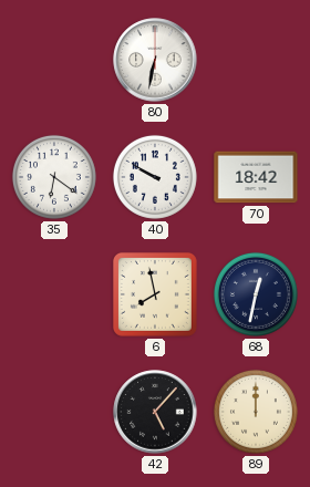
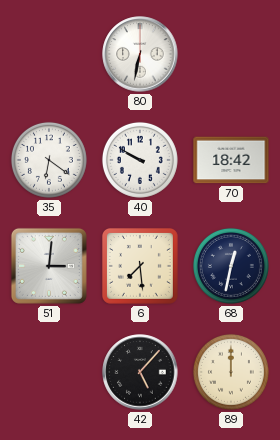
51: none -> 3:01
6: 7:58 -> 7:29
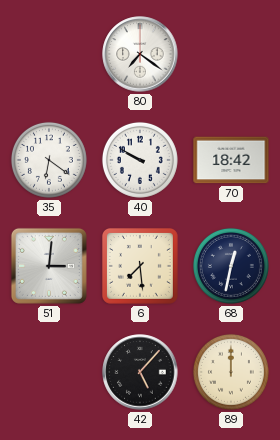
80: 6:32 -> 7:21
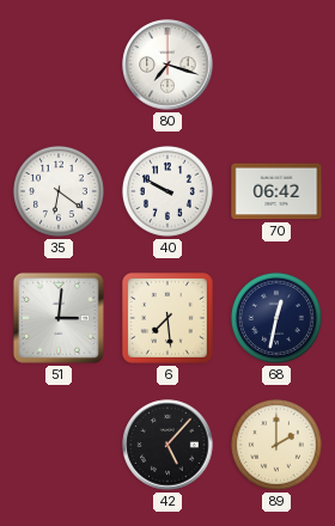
80: 7:21 -> 7:18
70: 18:42 -> 06:42
89: 12:00 -> 2:00
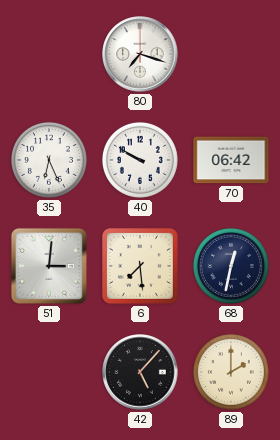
35: 6:21 -> 6:26
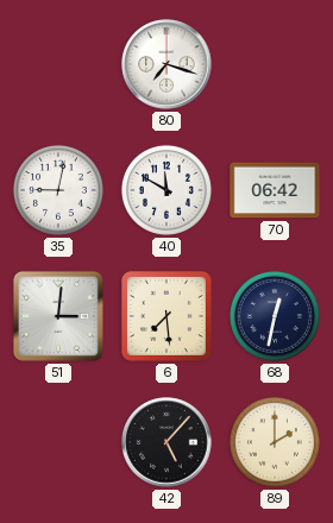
35: 6:26 -> 9:02
40: 9:50 -> 11:50
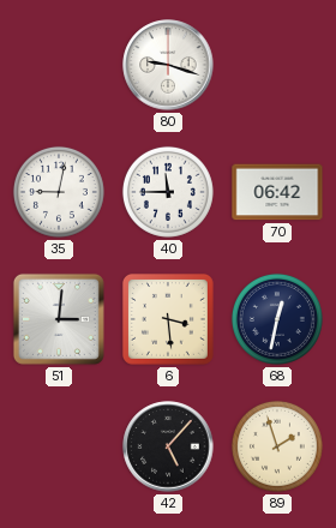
80: 7:18 -> 9:18
40: 11:50 -> 11:45
6: 7:29 -> 3:29
89: 2:00 -> 1:57
